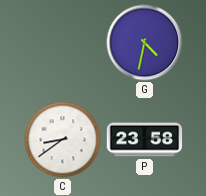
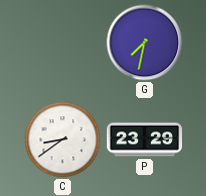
G: 4:32 -> 7:32
P: 23:58 -> 23:29
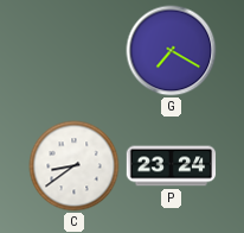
G: 7:32 -> 7:20
P: 23:29 -> 23:24
